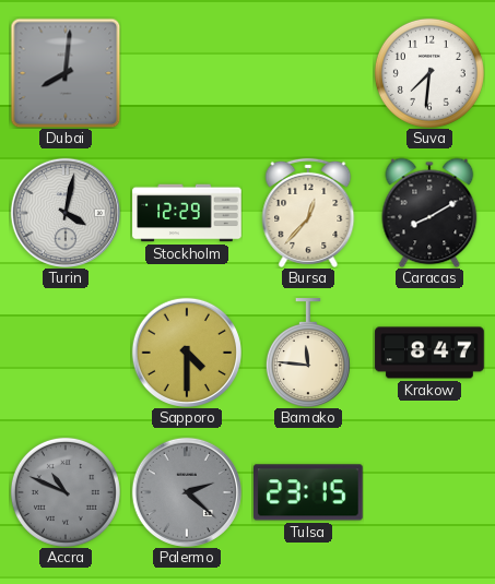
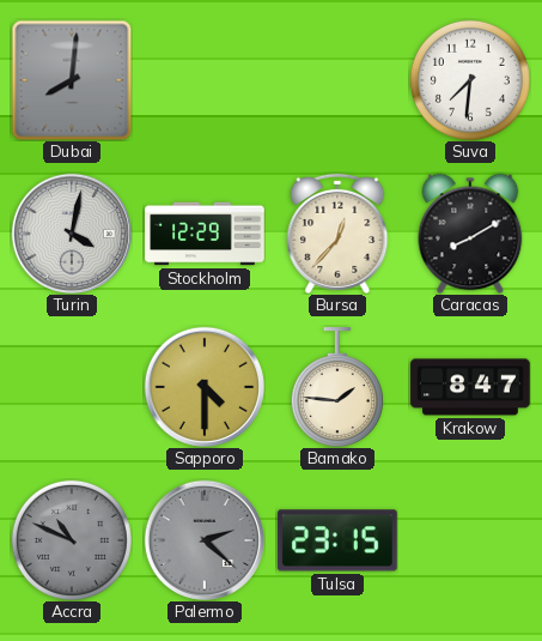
Bamako: 11:46 -> 1:46
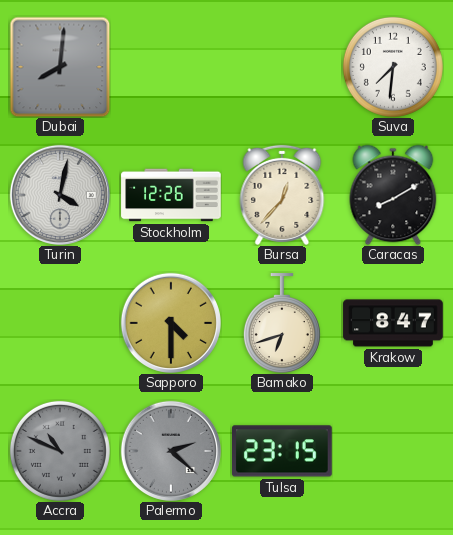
Stockholm: 12:29 -> 12:26
Bamako: 1:46 -> 6:42
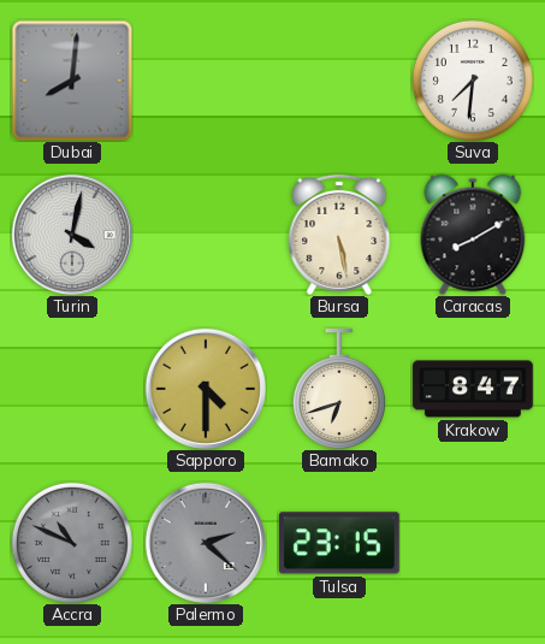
Stockholm: 12:26 -> none
Bursa: 12:37 -> 5:28
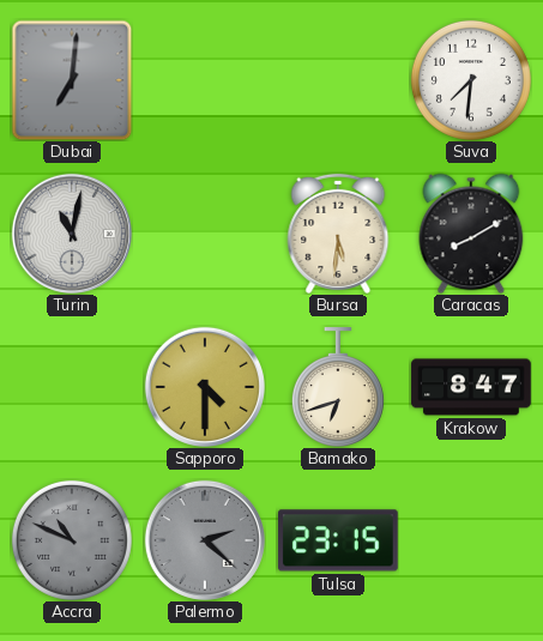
Dubai: 8:01 -> 7:01
Turin: 4:02 -> 11:02
Bursa: 5:28 -> 5:31
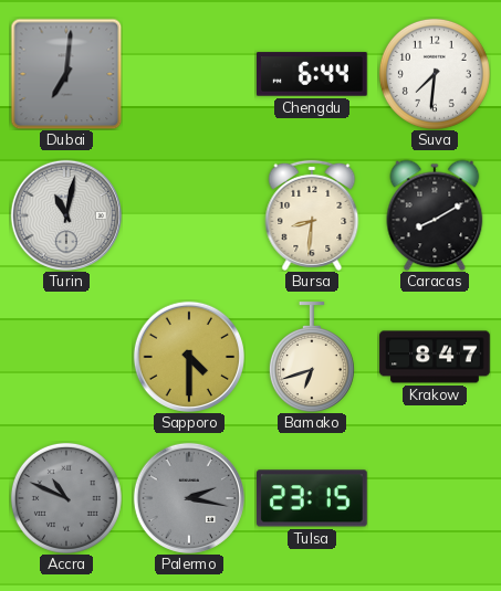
Chengdu: none -> 6:44
Bursa: 5:31 -> 8:31
Palermo: 2:22 -> 2:17
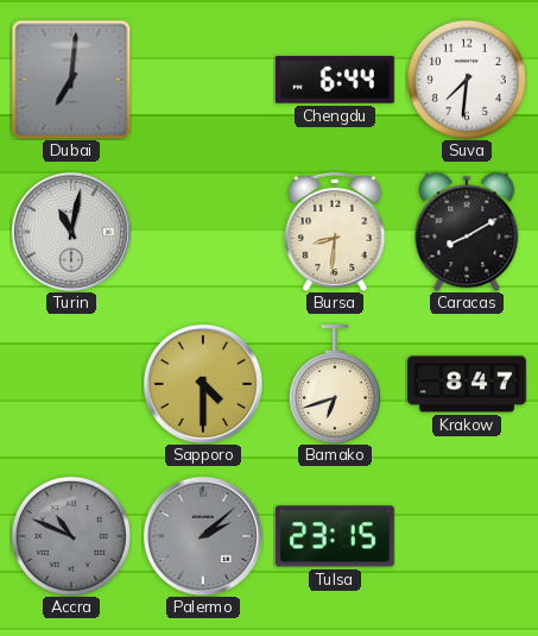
Palermo: 2:17 -> 2:08
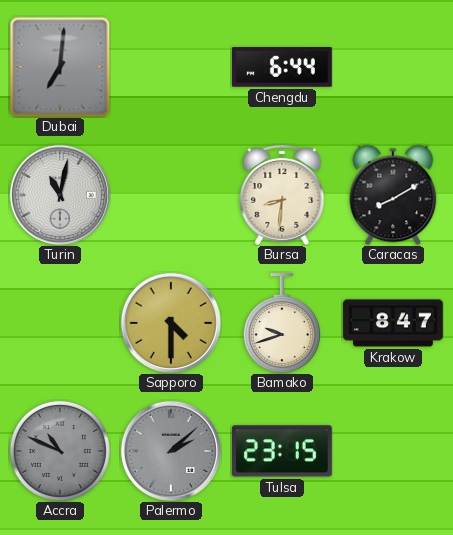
Suva: 7:31 -> none
Bamako: 6:42 -> 9:42
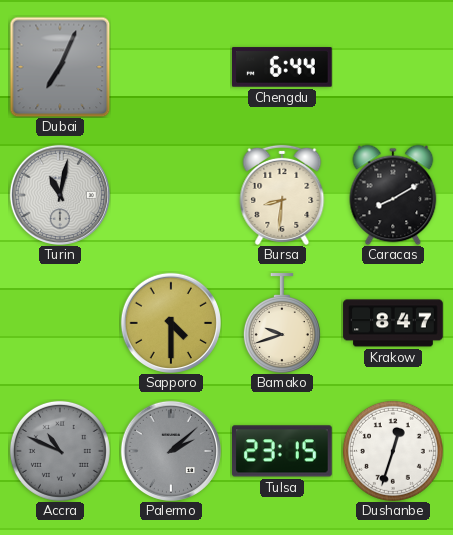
Dubai: 7:01 -> 7:04
Dushanbe: none -> 12:33
